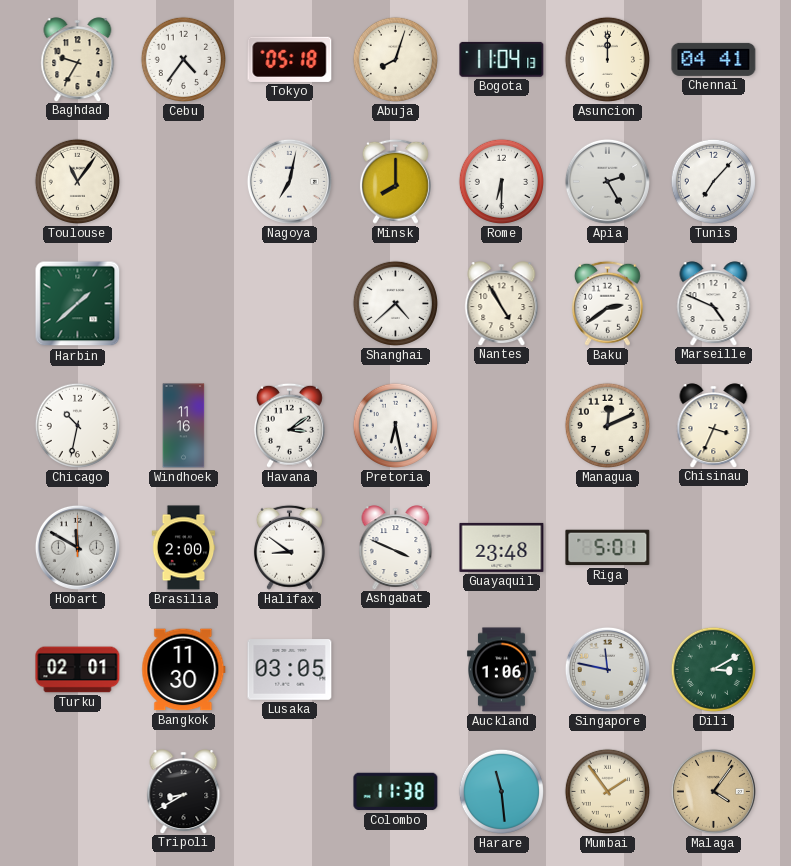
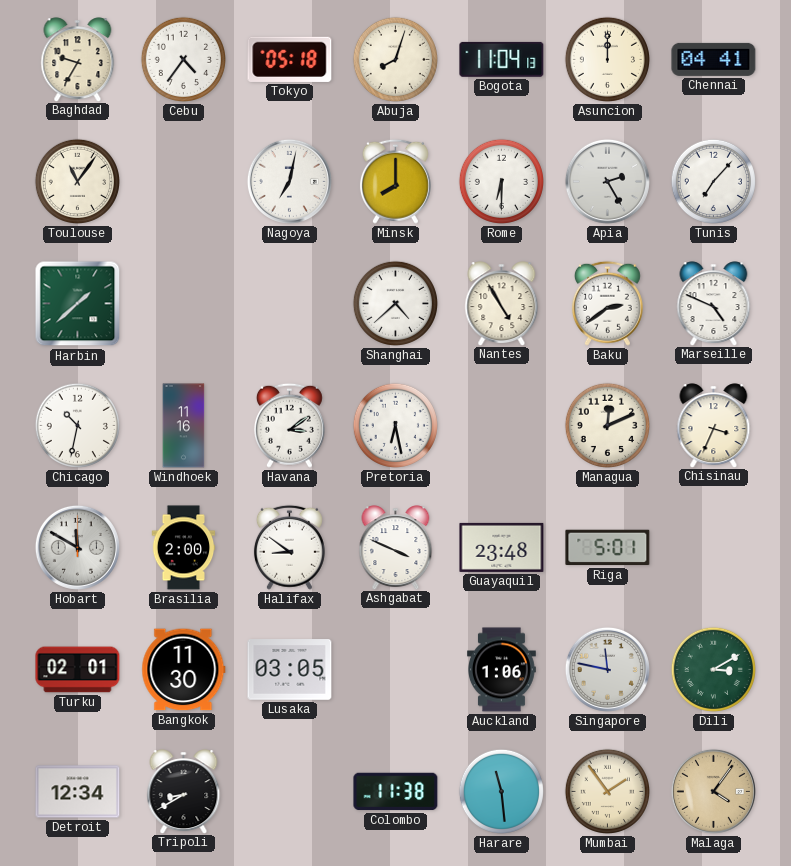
Detroit: none -> 12:34
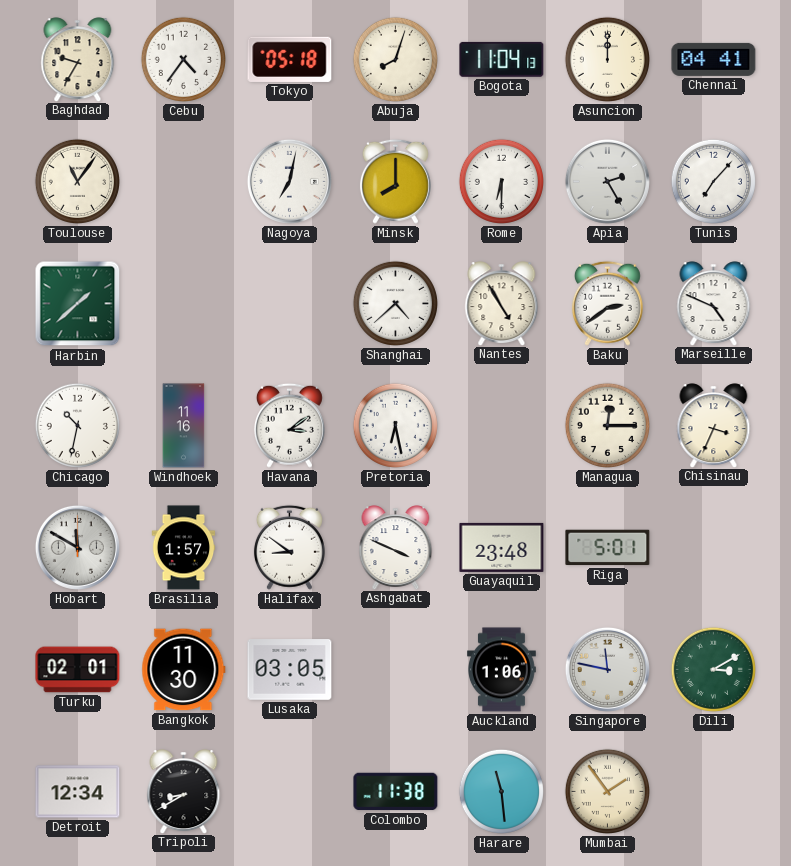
Managua: 12:11 -> 12:15
Brasilia: 2:00 -> 1:57
Malaga: 4:06 -> none
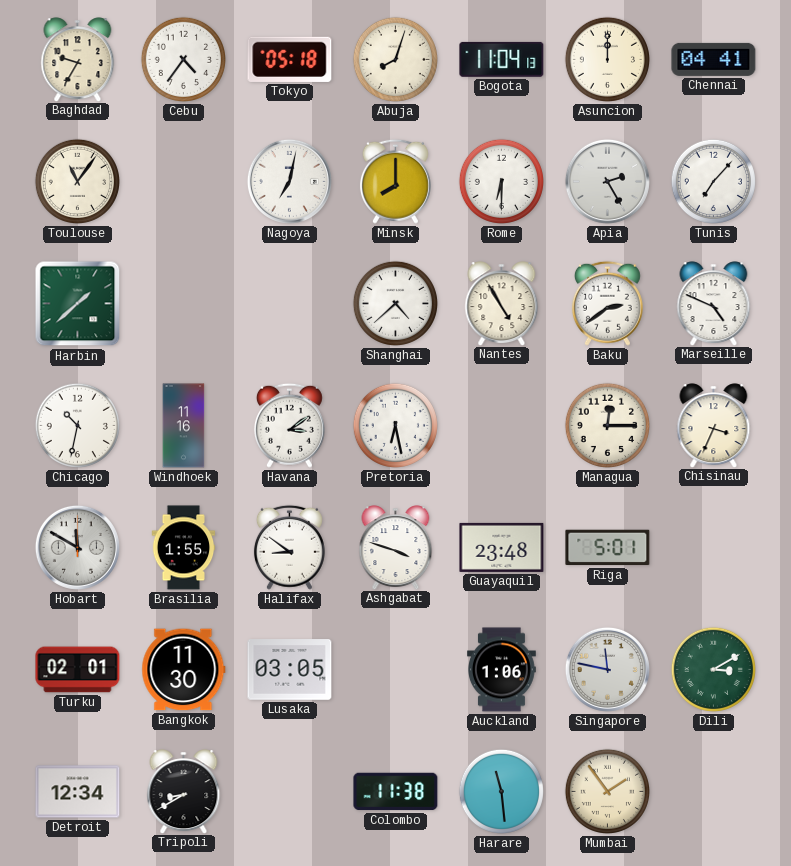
Brasilia: 1:57 -> 1:55
Ashgabat: 3:49 -> 3:48
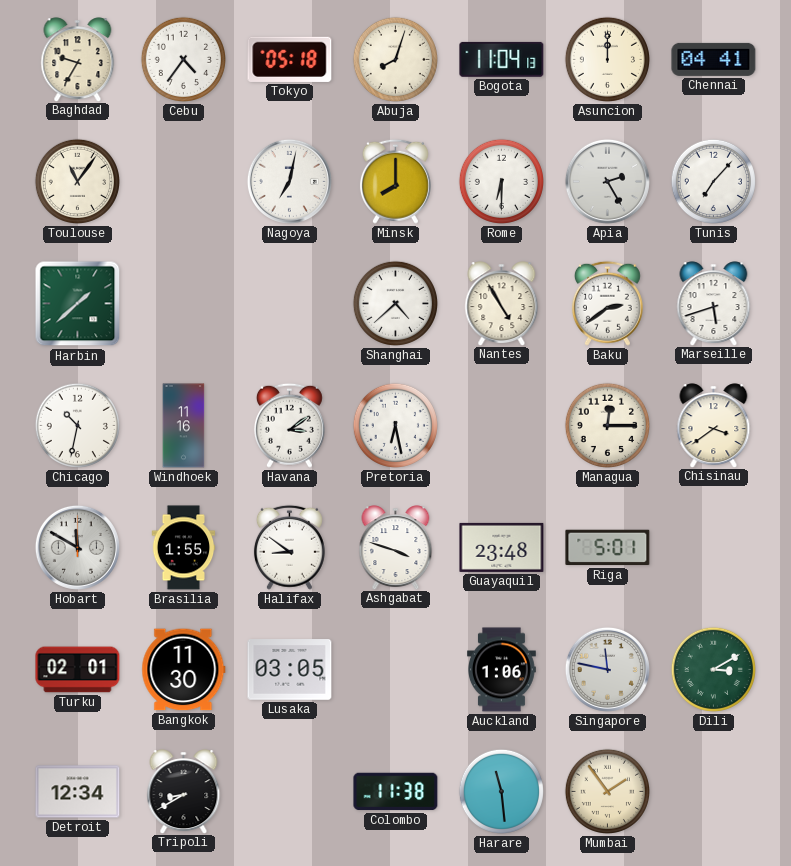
Marseille: 4:49 -> 5:42
Chisinau: 3:34 -> 3:39
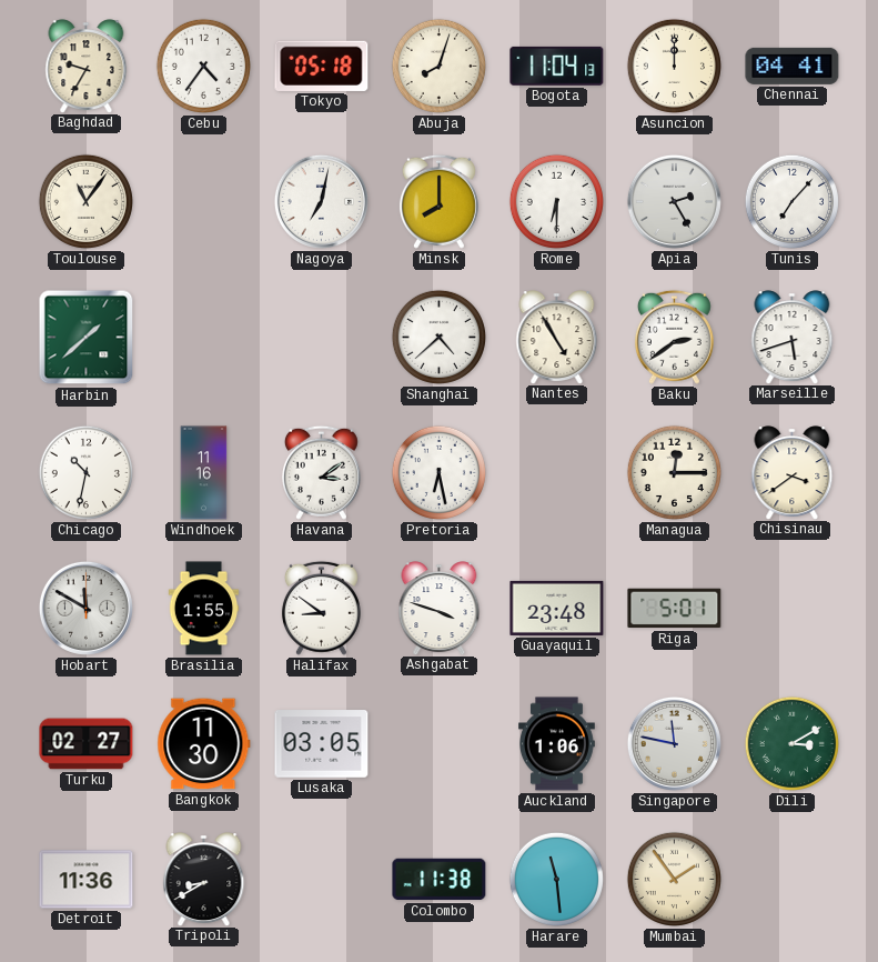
Turku: 02:01 -> 02:27
Detroit: 12:34 -> 11:36
